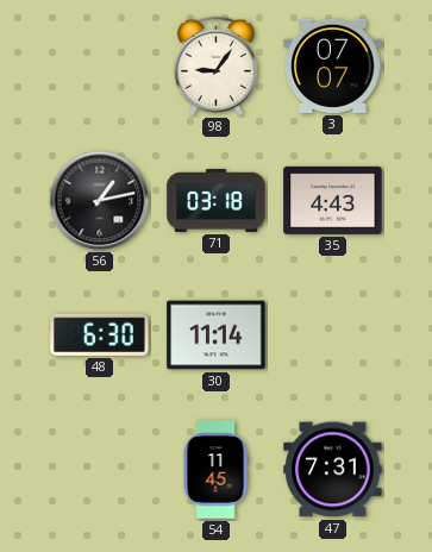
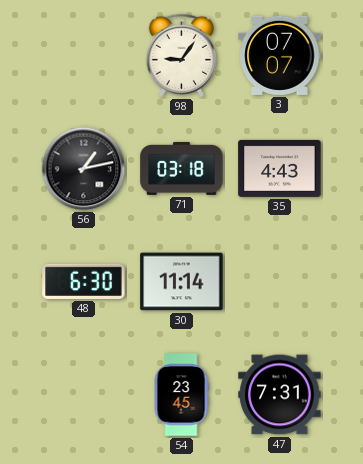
54: 11:45 -> 23:45
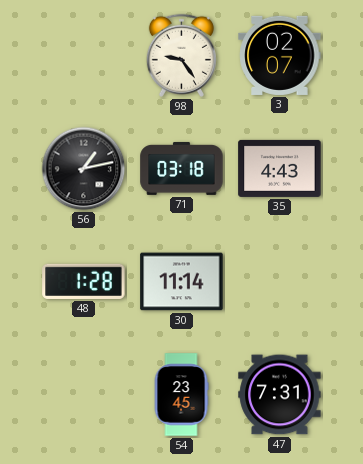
98: 9:06 -> 9:24
3: 07:07 -> 02:07
48: 6:30 -> 1:28
